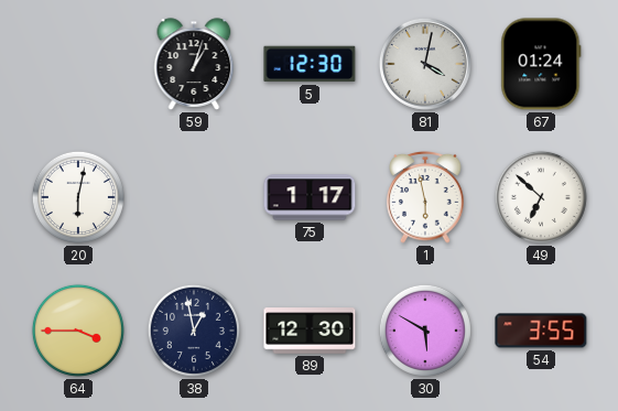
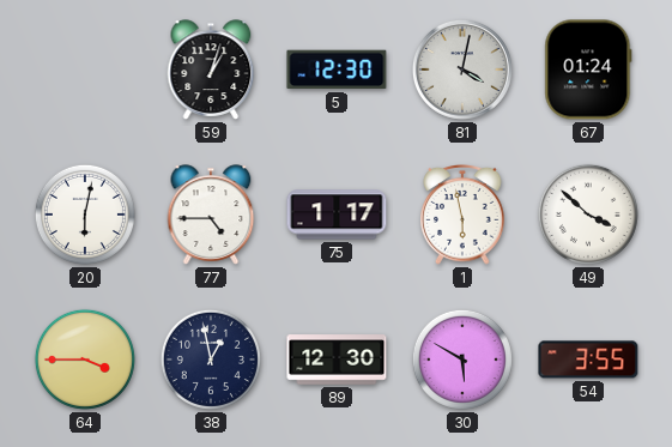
77: none -> 4:45
49: 6:52 -> 3:52
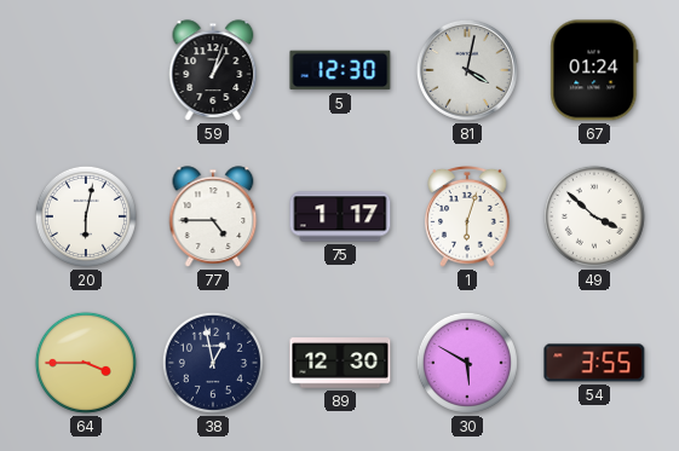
1: 5:58 -> 6:03
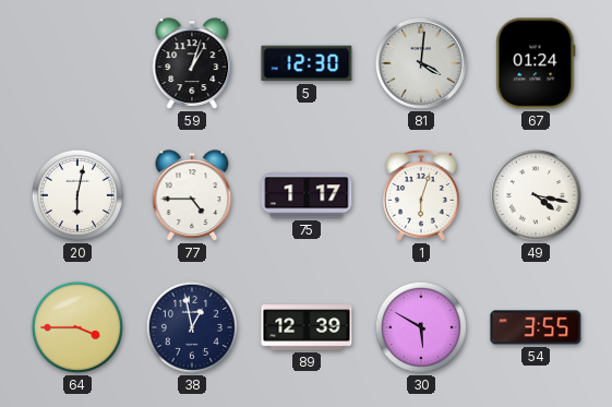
81: 4:02 -> 4:01
49: 3:52 -> 4:17
89: 12:30 -> 12:39
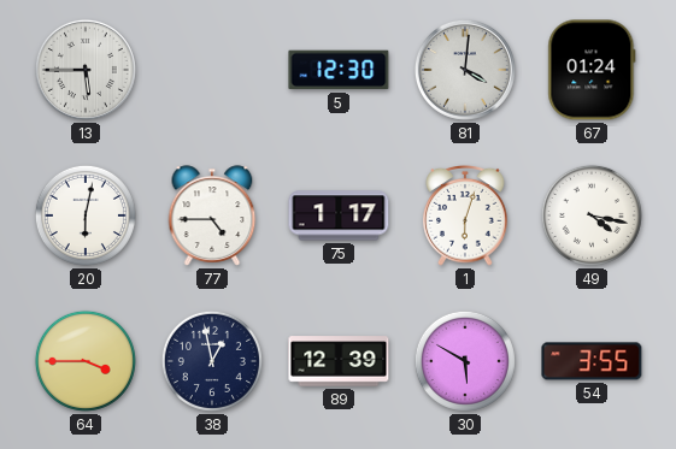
13: none -> 5:45
59: 1:03 -> none
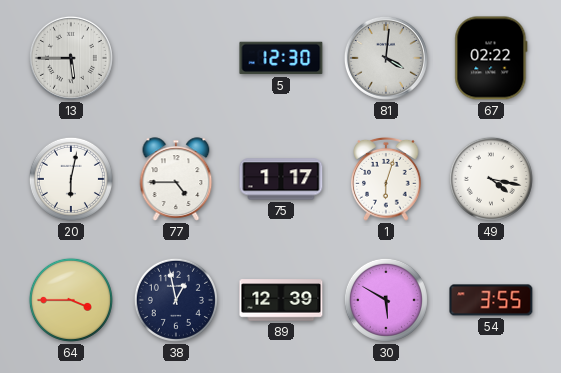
67: 01:24 -> 02:22
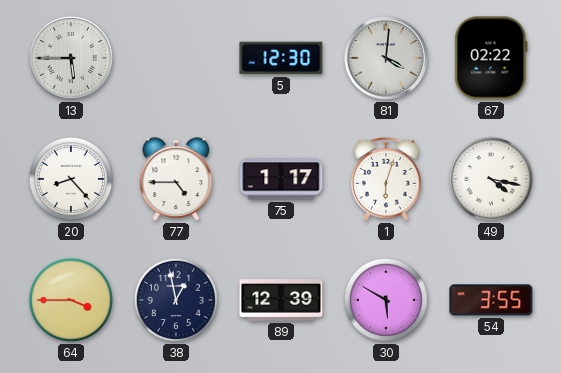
20: 6:02 -> 8:23
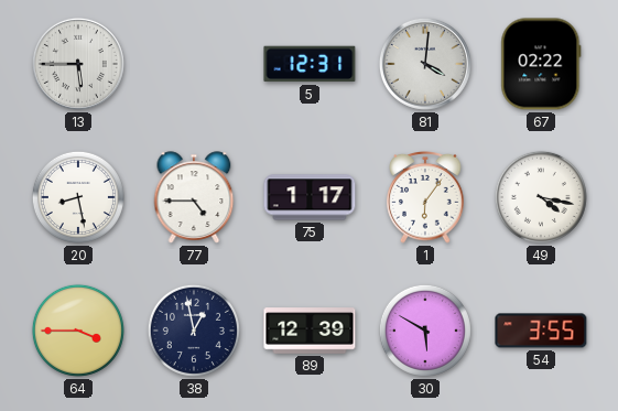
5: 12:30 -> 12:31
20: 8:23 -> 8:28
1: 6:03 -> 6:06
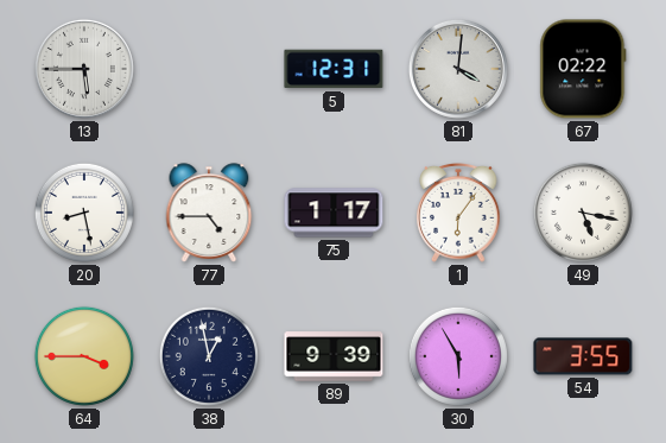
49: 4:17 -> 5:17
89: 12:39 -> 9:39
30: 5:50 -> 5:55
